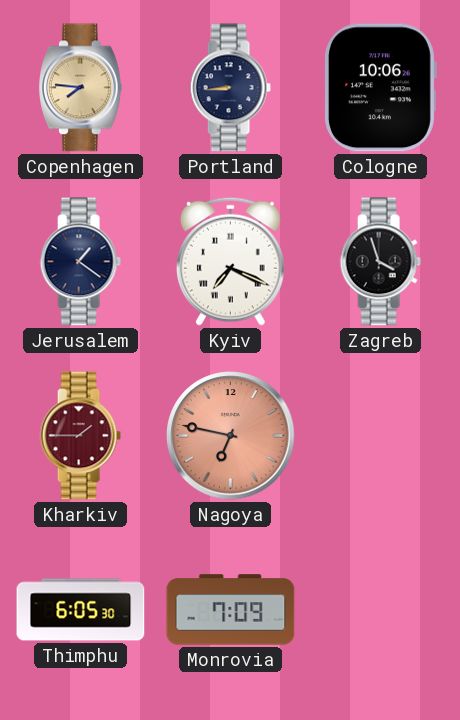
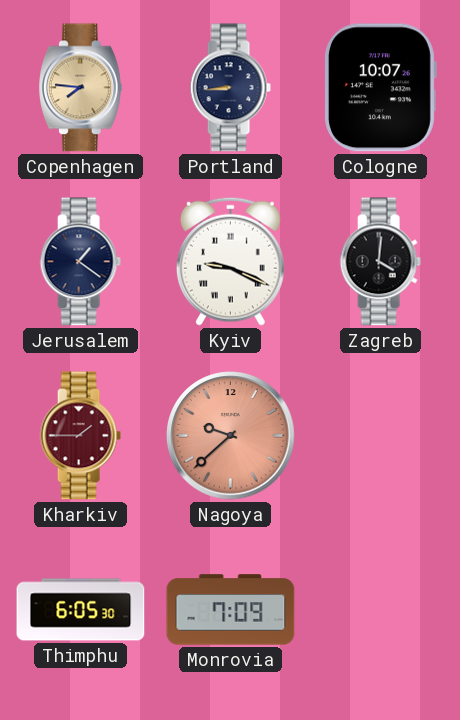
Cologne: 10:06 -> 10:07
Kyiv: 7:19 -> 9:19
Zagreb: 3:57 -> 4:01
Nagoya: 6:47 -> 9:38
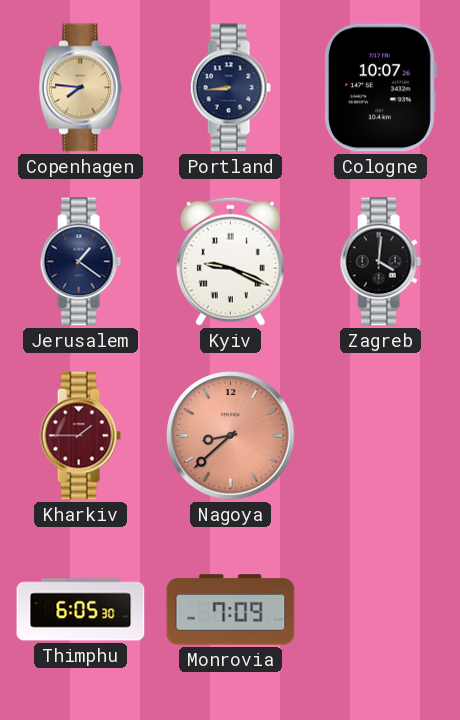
Nagoya: 9:38 -> 8:38
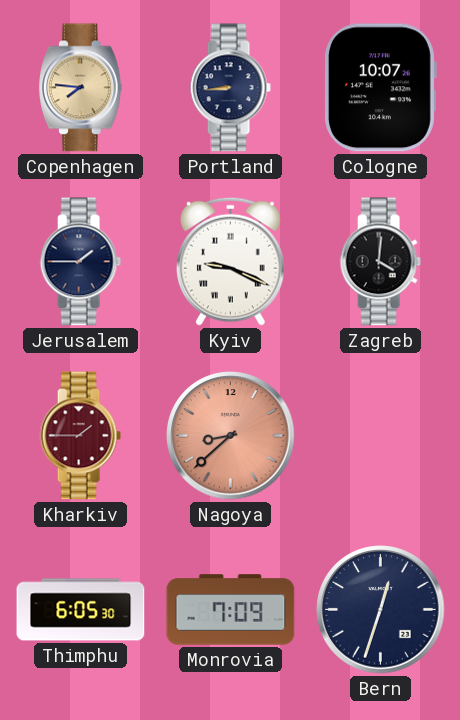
Jerusalem: 1:21 -> 1:45
Bern: none -> 12:33
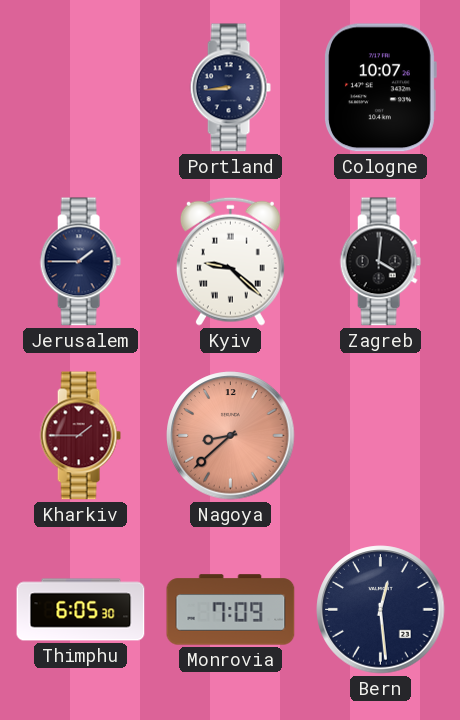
Copenhagen: 7:46 -> none
Kyiv: 9:19 -> 9:22
Bern: 12:33 -> 12:29
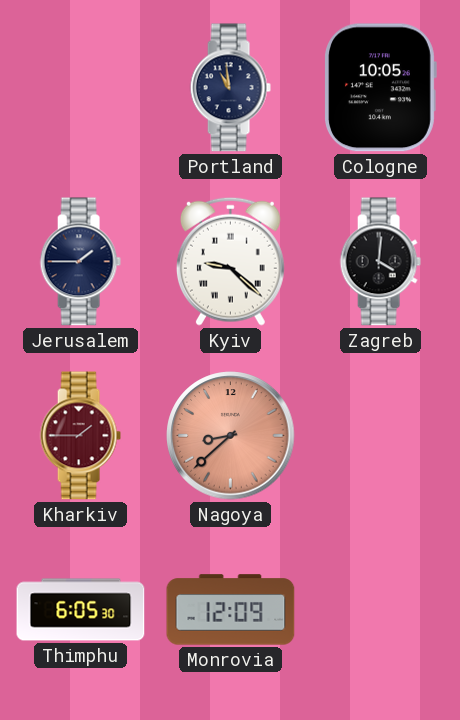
Portland: 8:44 -> 10:59
Cologne: 10:07 -> 10:05
Monrovia: 7:09 -> 12:09
Bern: 12:29 -> none
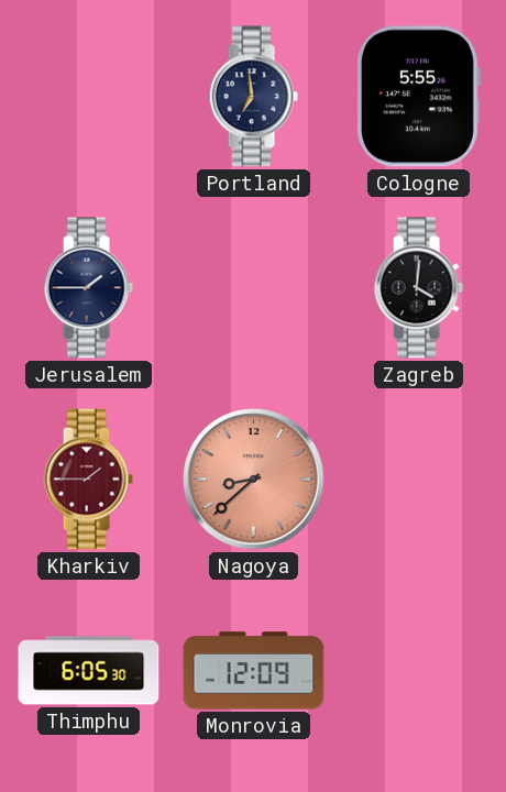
Portland: 10:59 -> 6:59
Cologne: 10:05 -> 5:55
Kyiv: 9:22 -> none
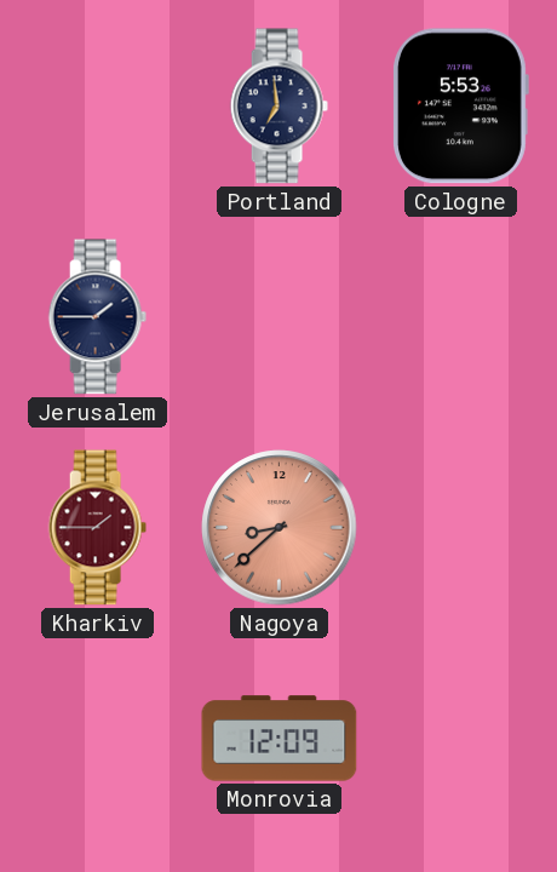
Cologne: 5:55 -> 5:53
Zagreb: 4:01 -> none
Thimphu: 6:05 -> none
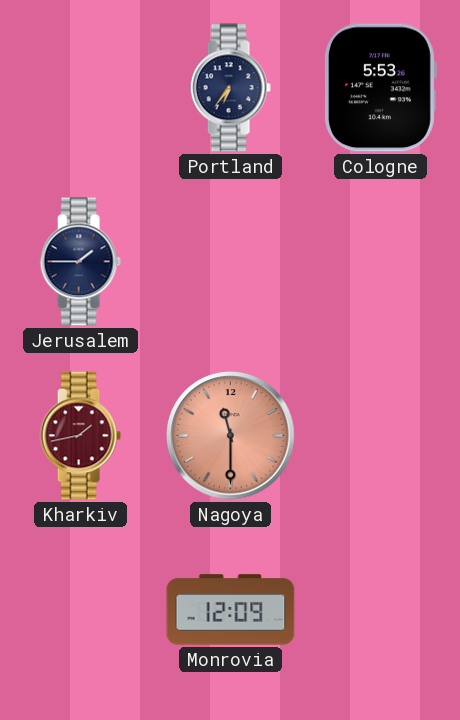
Portland: 6:59 -> 6:36
Kharkiv: 1:45 -> 1:43
Nagoya: 8:38 -> 11:30
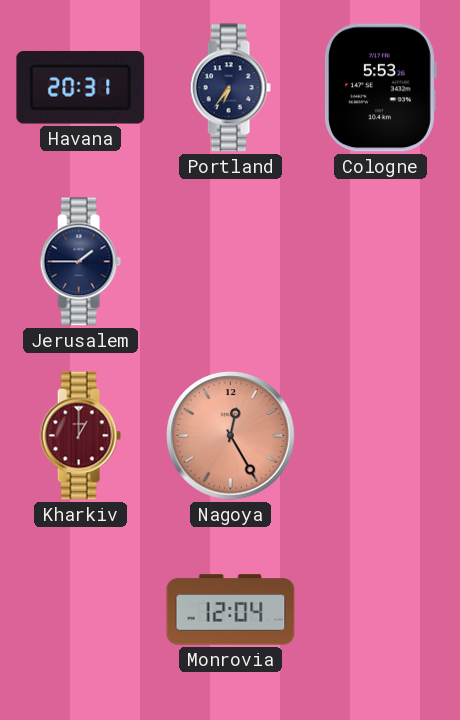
Havana: none -> 20:31
Kharkiv: 1:43 -> 1:00
Nagoya: 11:30 -> 12:25
Monrovia: 12:09 -> 12:04
